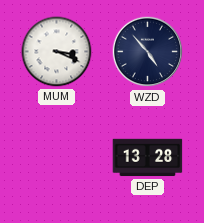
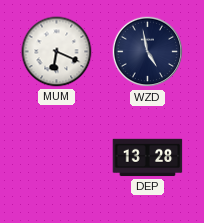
MUM: 3:19 -> 6:19
WZD: 4:53 -> 4:58
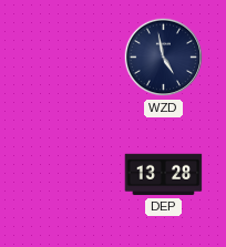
MUM: 6:19 -> none
